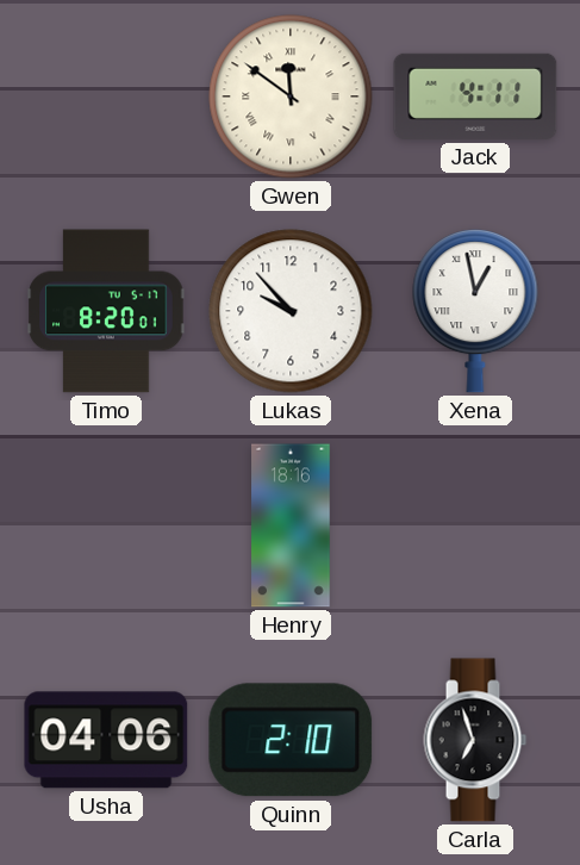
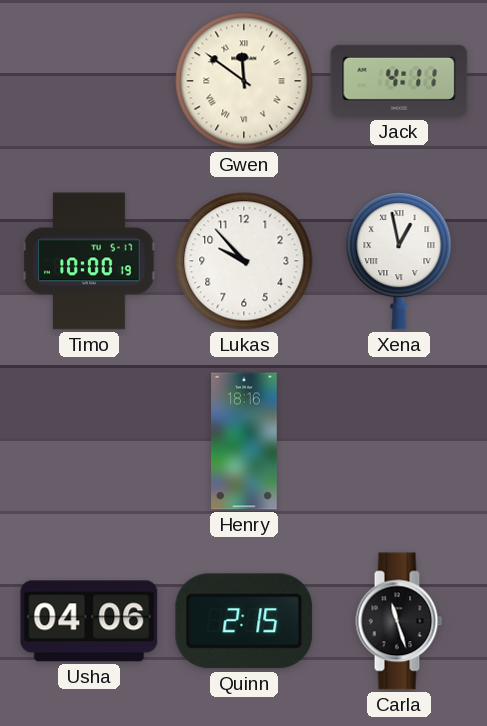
Timo: 8:20 -> 10:00
Quinn: 2:10 -> 2:15
Carla: 6:57 -> 11:27
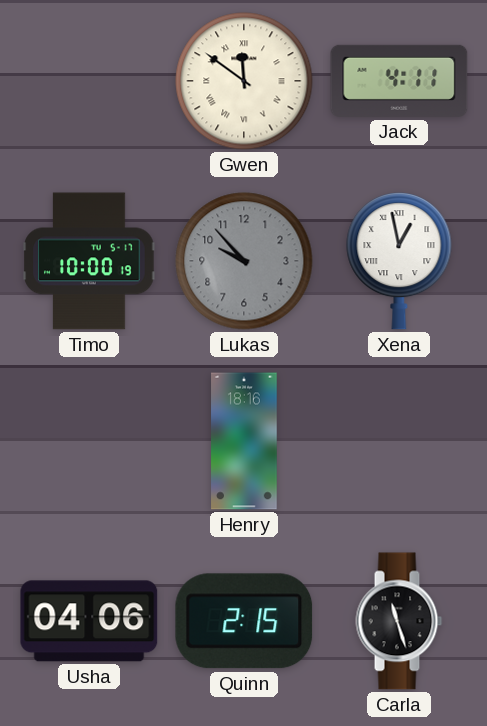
Lukas dial: white -> grey
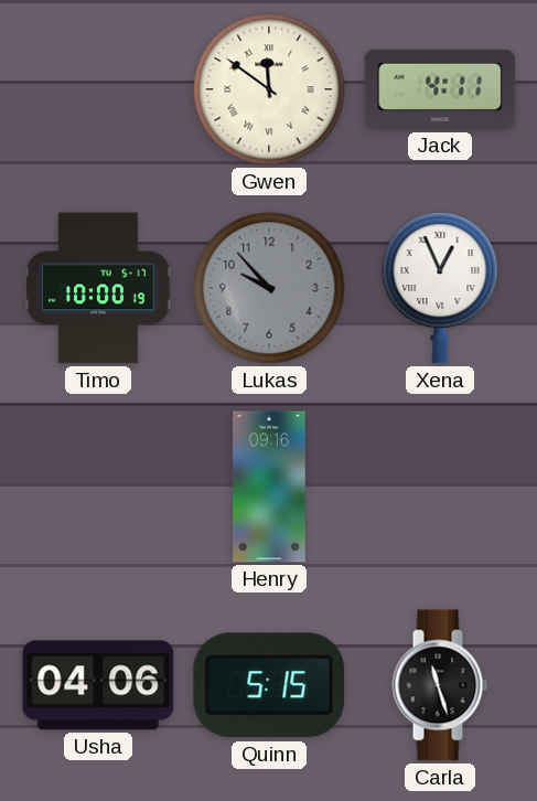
Xena: 12:58 -> 12:56
Henry: 18:16 -> 09:16
Quinn: 2:15 -> 5:15
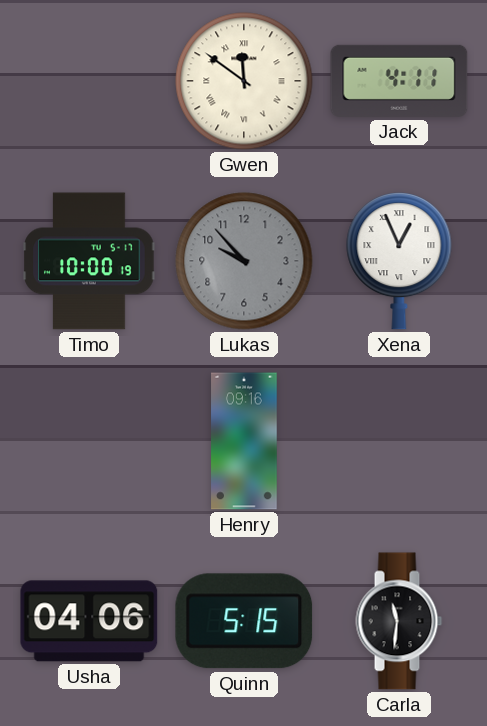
Carla: 11:27 -> 11:31
